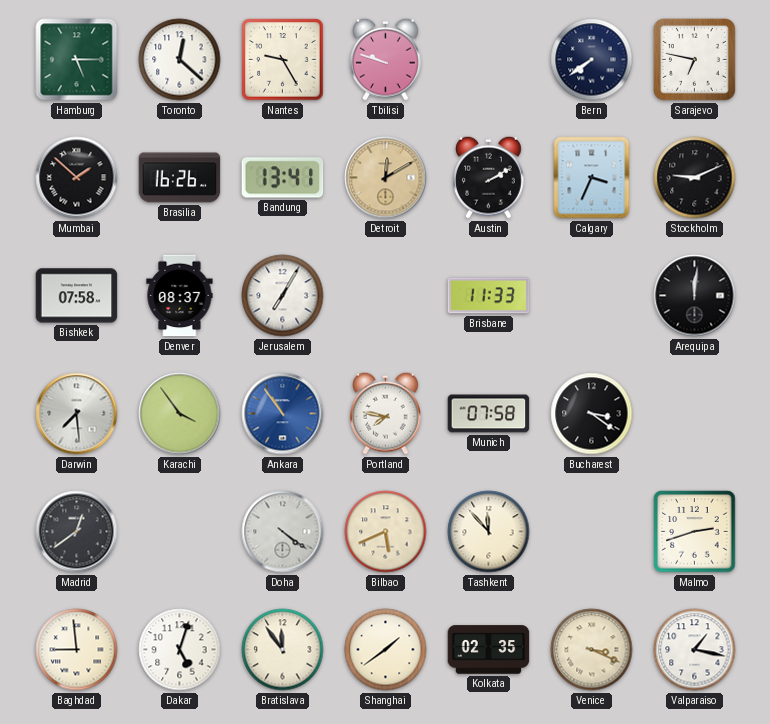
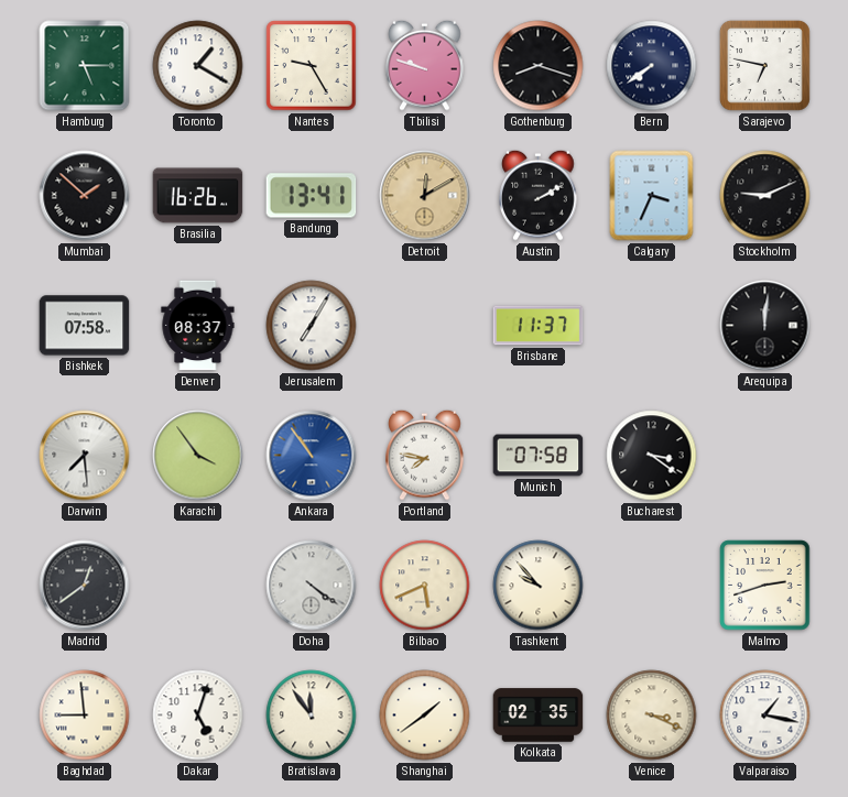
Toronto: 12:22 -> 1:20
Gothenburg: none -> 8:18
Brisbane: 11:33 -> 11:37
Tashkent: 11:53 -> 9:53
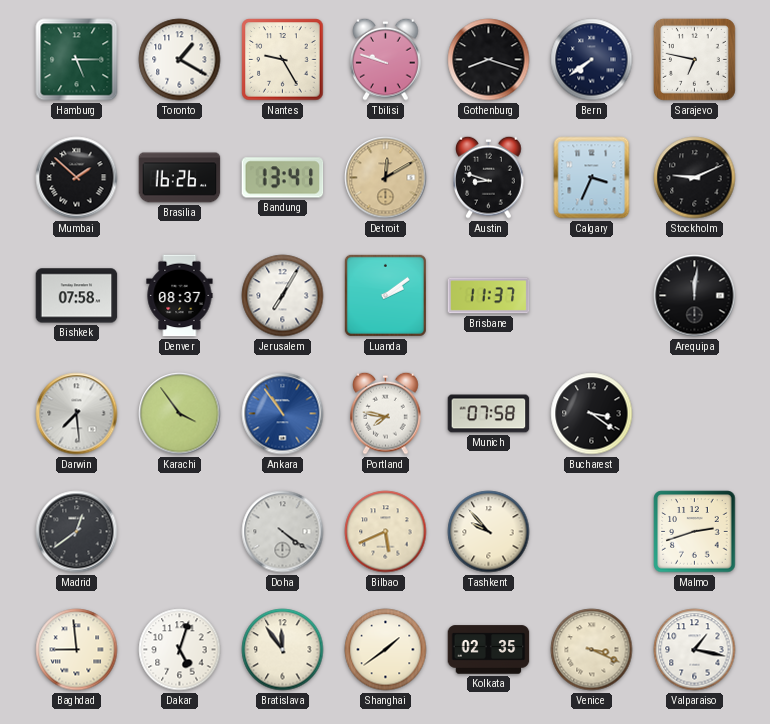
Austin: 2:10 -> 8:48
Luanda: none -> 2:09
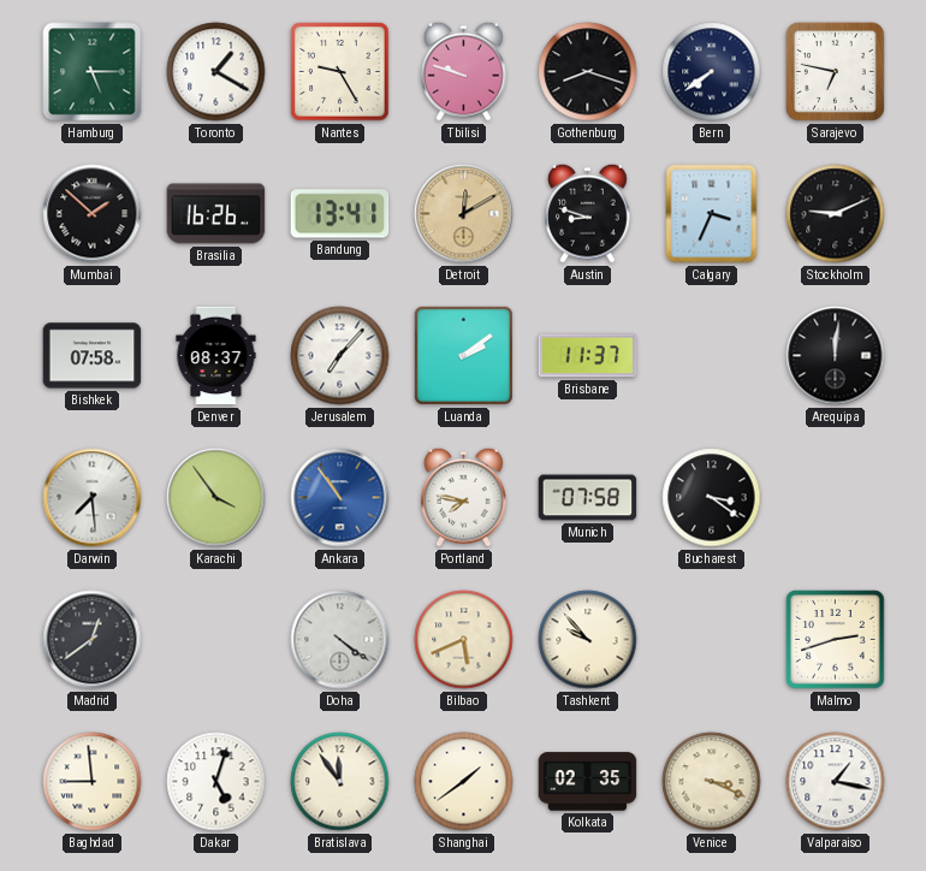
Jerusalem: 7:05 -> 7:07
